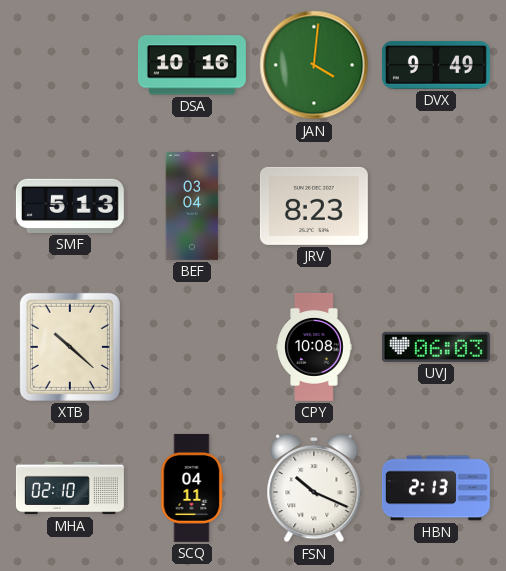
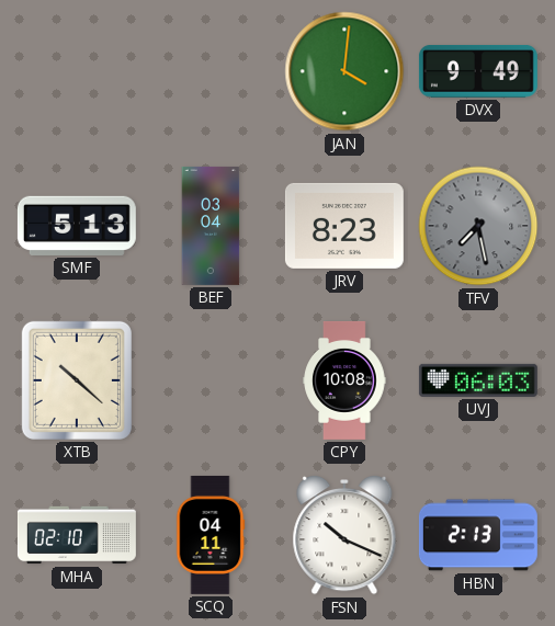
DSA: 10:16 -> none
TFV: none -> 7:28
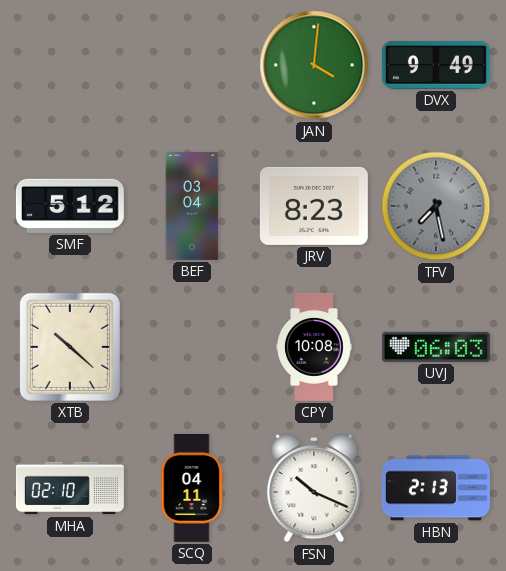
SMF: 5:13 -> 5:12
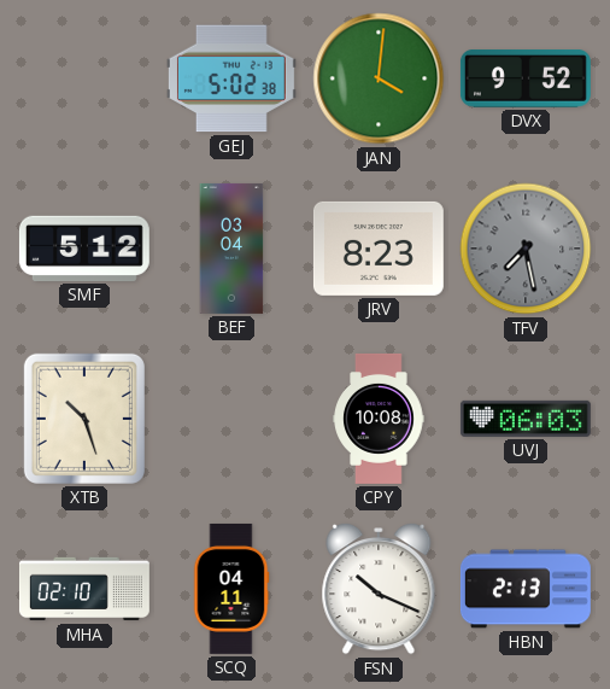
GEJ: none -> 5:02
DVX: 9:49 -> 9:52
XTB: 10:22 -> 10:27
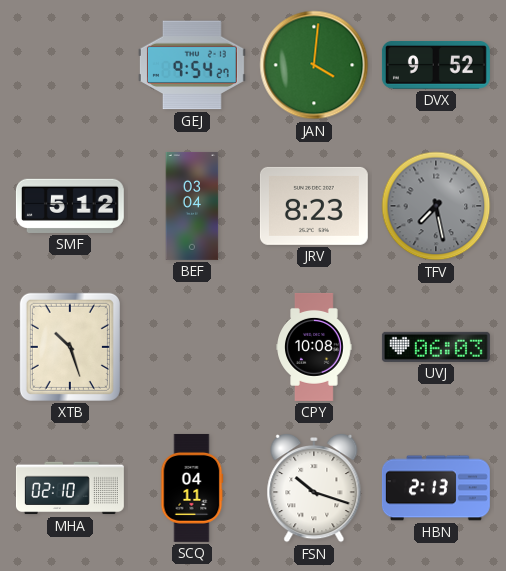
GEJ: 5:02 -> 9:54
FSN: 10:19 -> 10:18
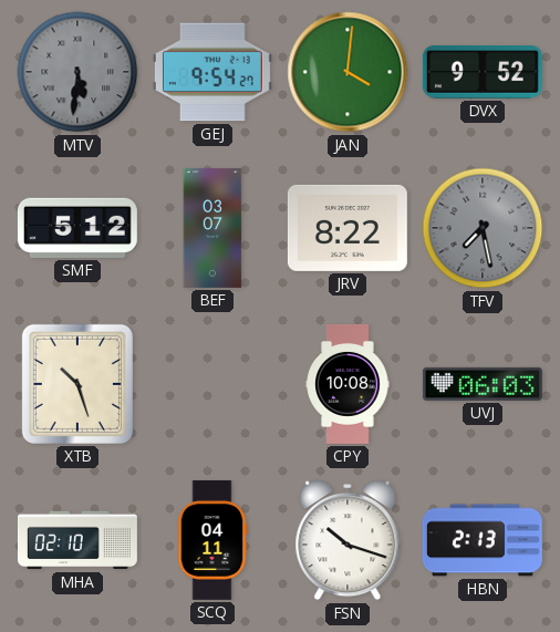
MTV: none -> 5:31
BEF: 03:04 -> 03:07
JRV: 8:23 -> 8:22
